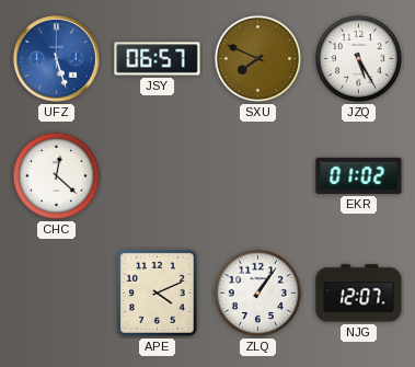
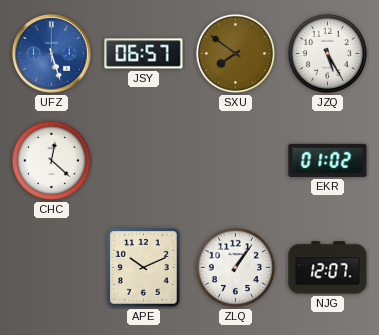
SXU: 7:49 -> 7:51
APE: 4:11 -> 10:11
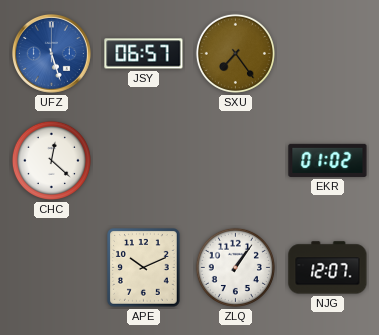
SXU: 7:51 -> 7:24
JZQ: 5:25 -> none
